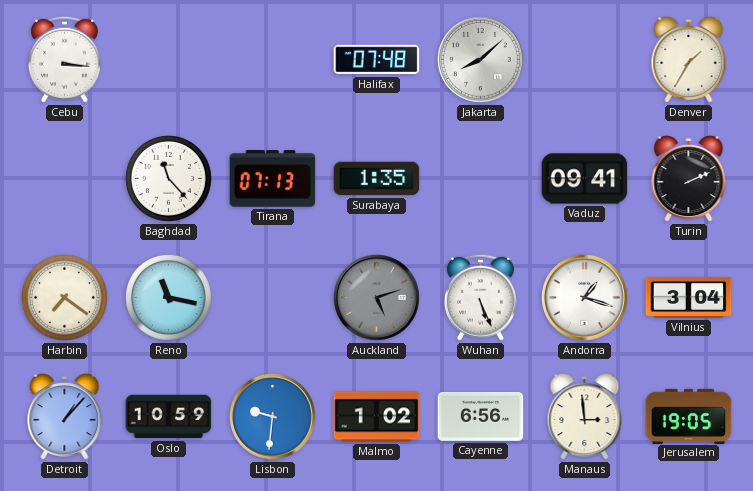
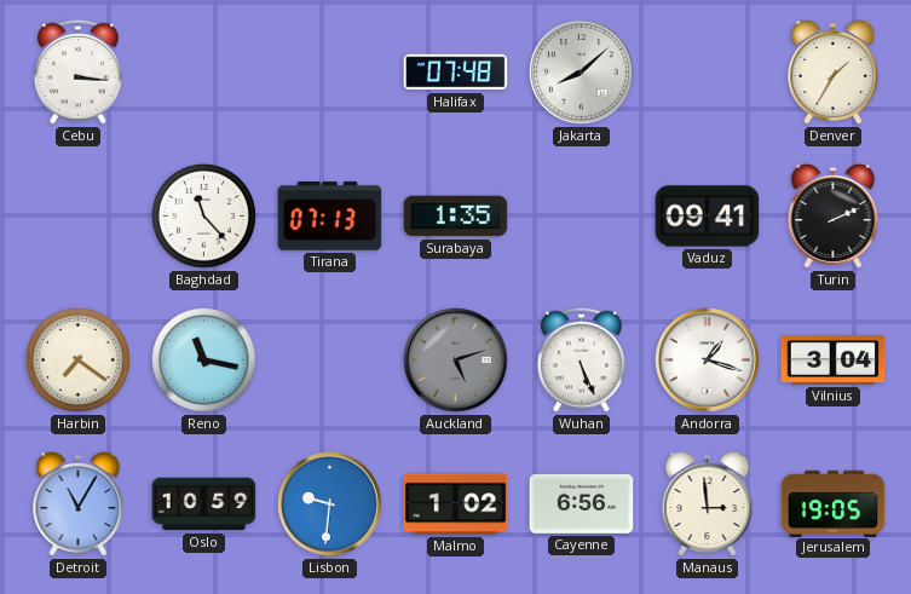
Detroit: 1:07 -> 11:05
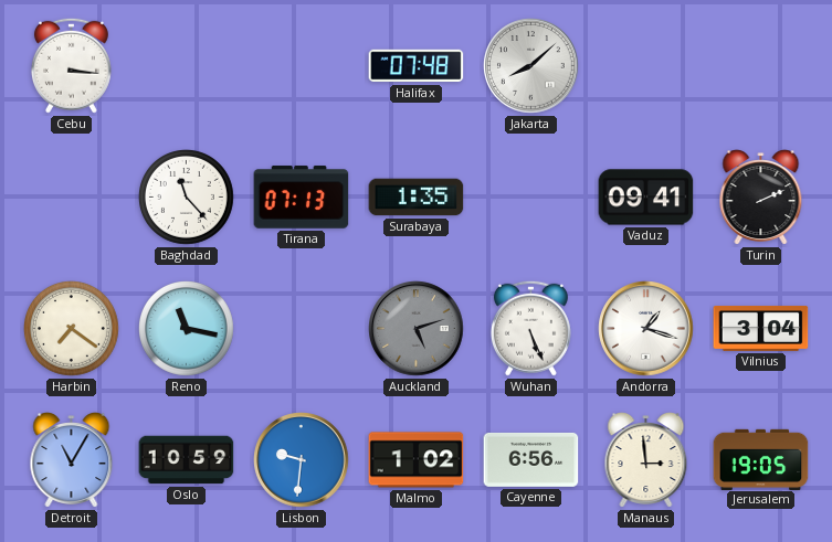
Denver: 1:35 -> none
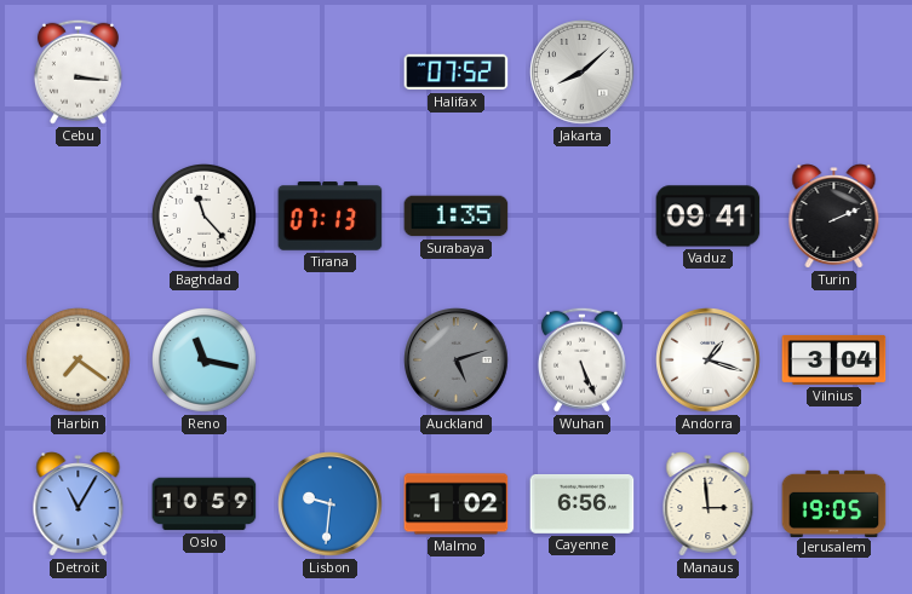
Halifax: 07:48 -> 07:52
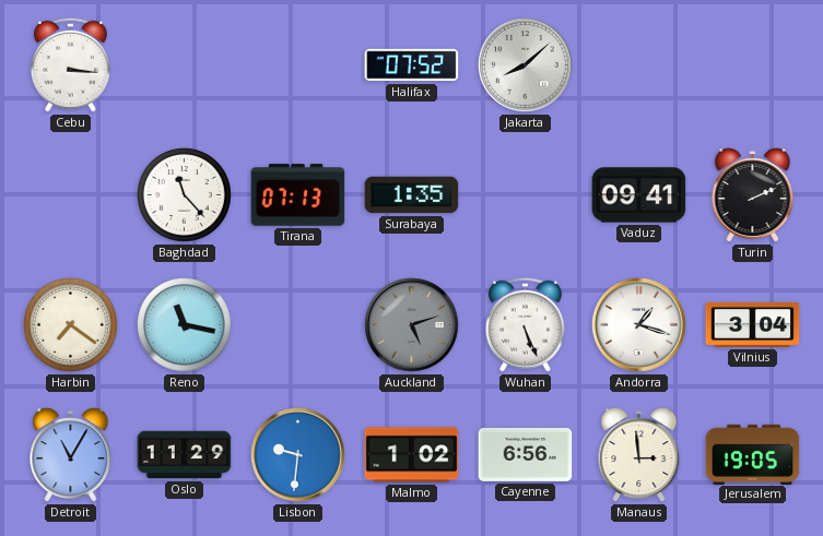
Oslo: 10:59 -> 11:29
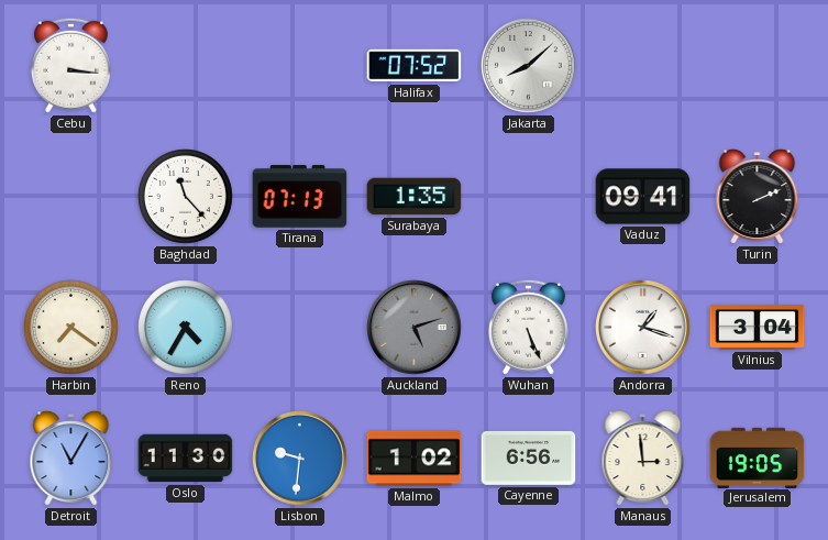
Reno: 11:17 -> 4:35
Oslo: 11:29 -> 11:30
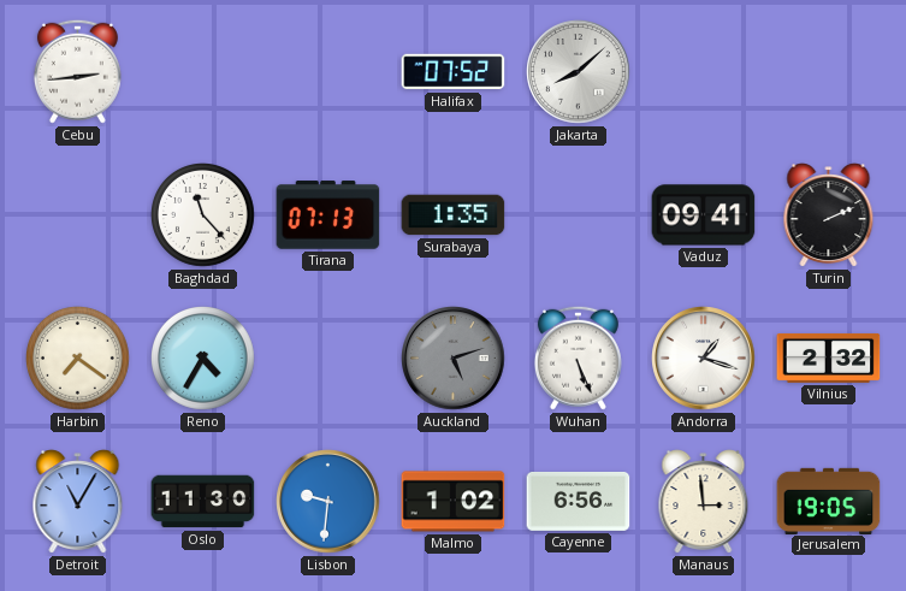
Cebu: 3:16 -> 2:44
Vilnius: 3:04 -> 2:32
